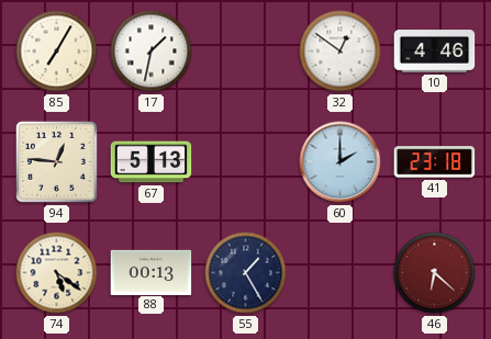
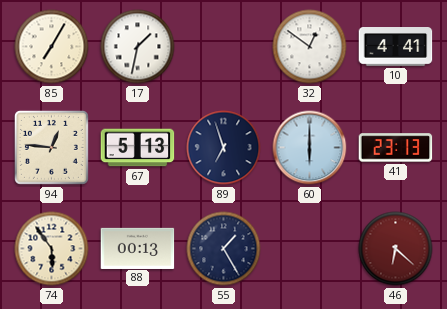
10: 4:46 -> 4:41
89: none -> 6:57
60: 2:00 -> 6:00
41: 23:18 -> 23:13
74: 5:21 -> 5:54
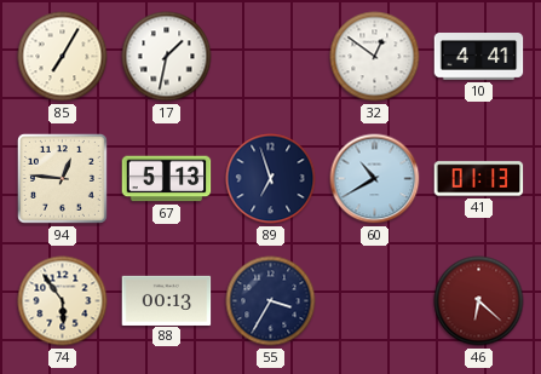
60: 6:00 -> 10:40
41: 23:13 -> 01:13
55: 1:25 -> 3:35
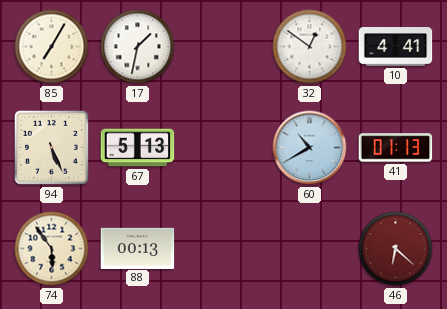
94: 12:46 -> 5:26
89: 6:57 -> none
55: 3:35 -> none
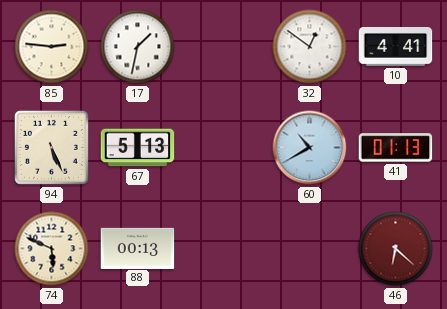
85: 7:05 -> 2:46
74: 5:54 -> 5:49
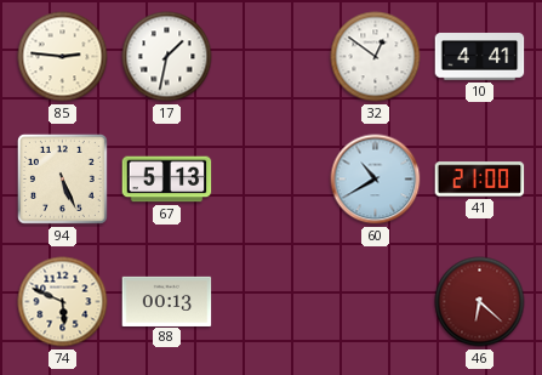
41: 01:13 -> 21:00
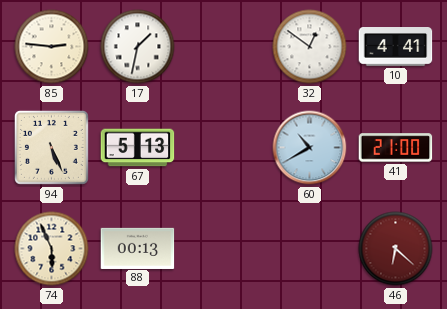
74: 5:49 -> 5:56
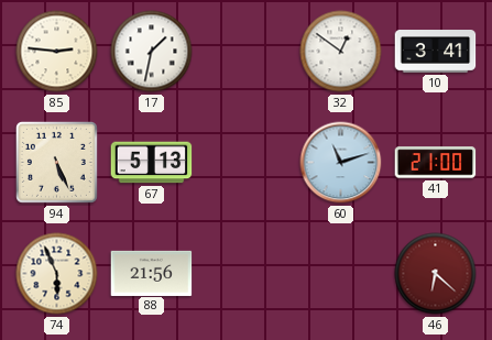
10: 4:41 -> 3:41
60: 10:40 -> 11:12
88: 00:13 -> 21:56
